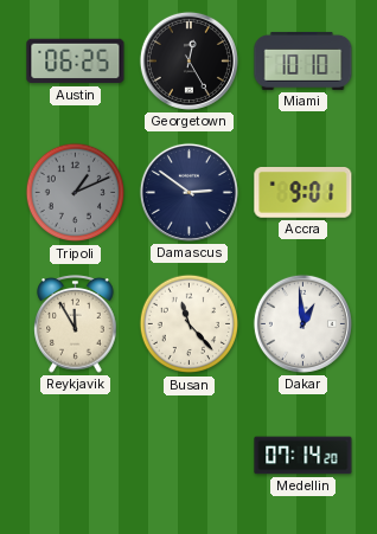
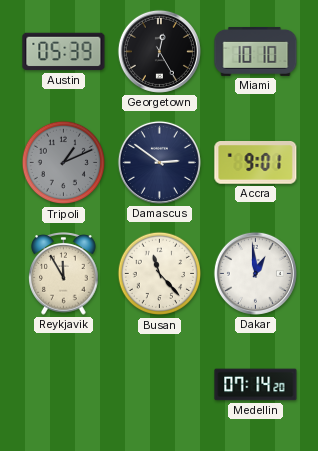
Austin: 06:25 -> 05:39
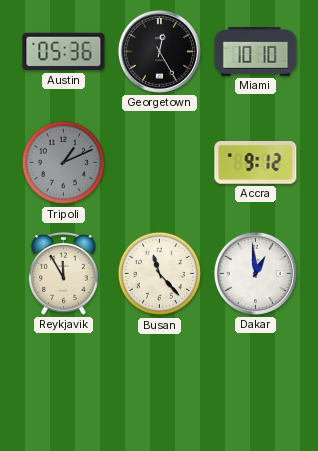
Austin: 05:39 -> 05:36
Damascus: 2:51 -> none
Accra: 9:01 -> 9:12
Medellin: 07:14 -> none
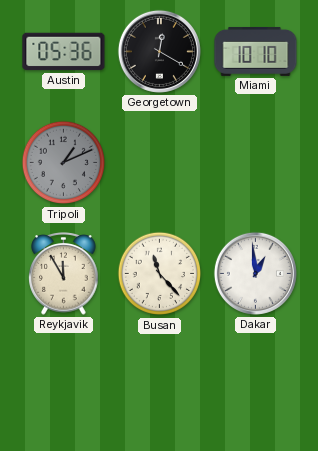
Georgetown: 12:25 -> 12:20
Accra: 9:12 -> none
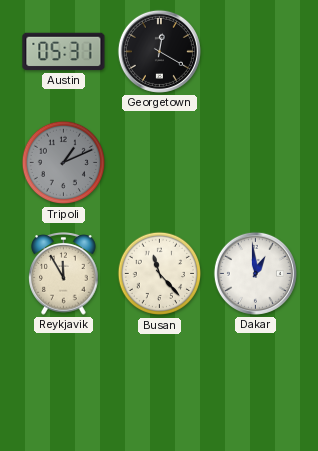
Austin: 05:36 -> 05:31
Miami: 10:10 -> none
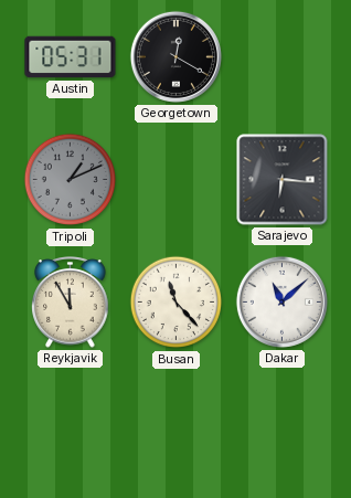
Sarajevo: none -> 6:16
Dakar: 12:59 -> 11:08
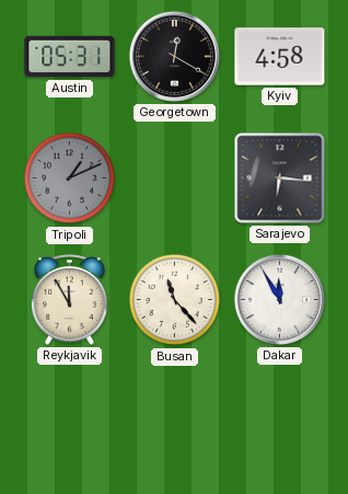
Kyiv: none -> 4:58
Dakar: 11:08 -> 11:55
